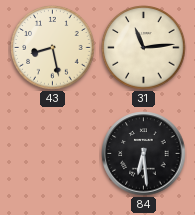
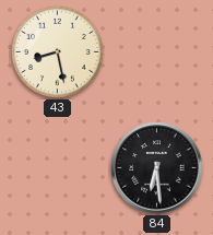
31: 11:14 -> none
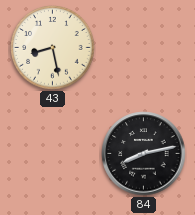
84: 6:29 -> 8:13
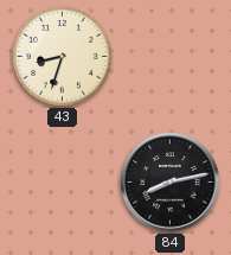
43: 8:28 -> 8:33
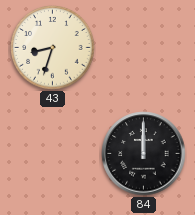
84: 8:13 -> 12:00
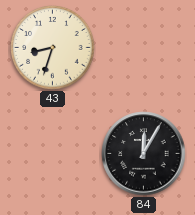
84: 12:00 -> 12:05
